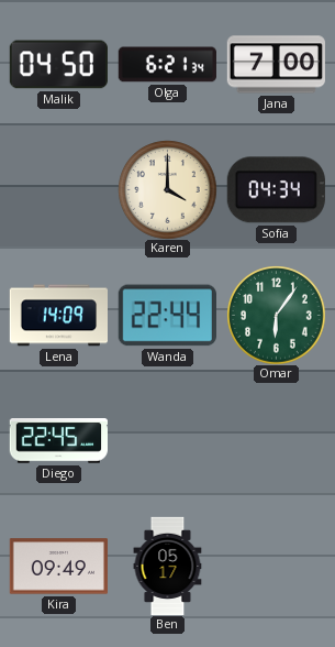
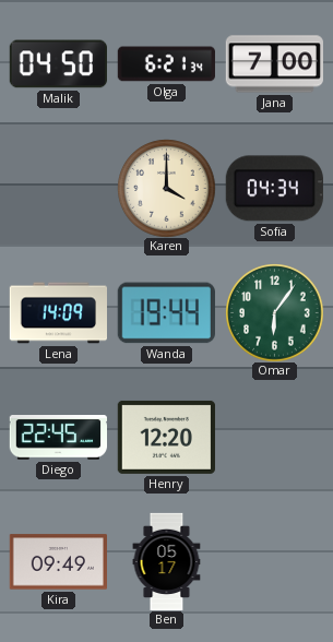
Wanda: 22:44 -> 19:44
Henry: none -> 12:20
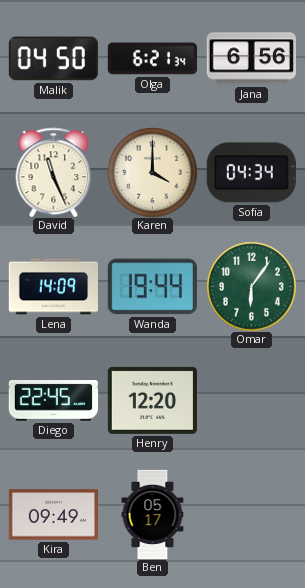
Jana: 7:00 -> 6:56
David: none -> 11:26
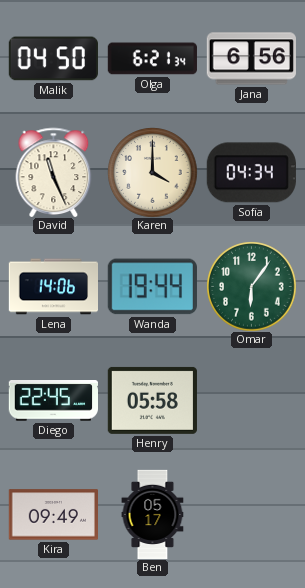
Lena: 14:09 -> 14:06
Henry: 12:20 -> 05:58
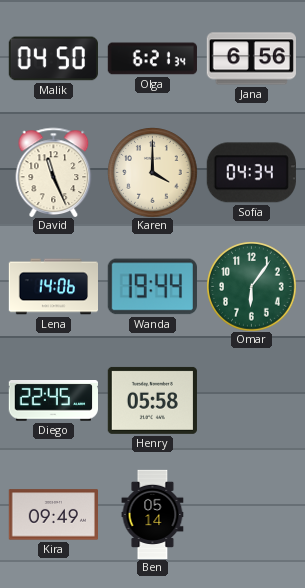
Ben: 05:17 -> 05:14
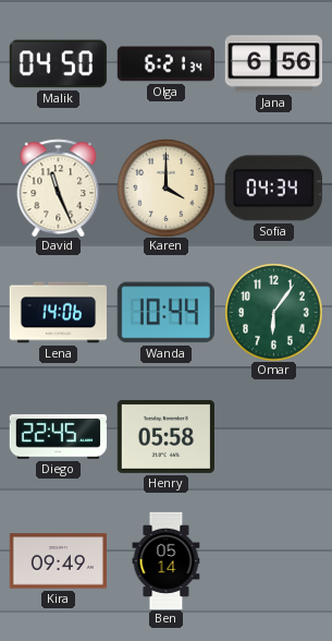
Wanda: 19:44 -> 10:44
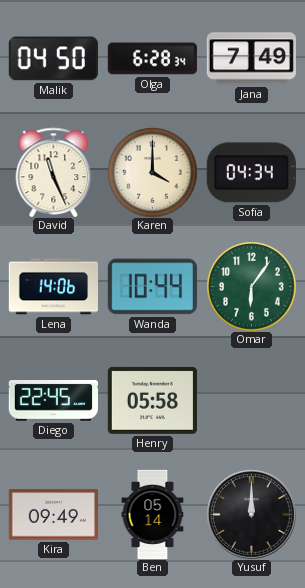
Olga: 6:21 -> 6:28
Jana: 6:56 -> 7:49
Yusuf: none -> 12:00
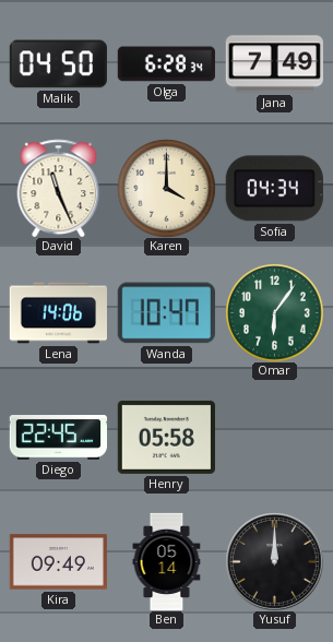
Wanda: 10:44 -> 10:47
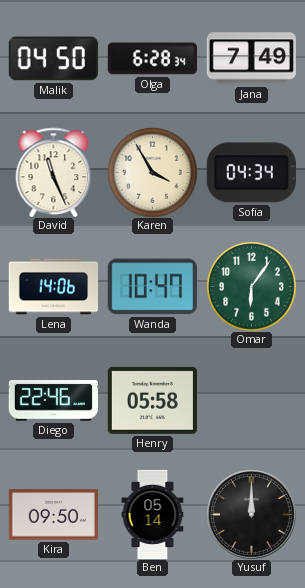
Karen: 4:00 -> 3:55
Diego: 22:45 -> 22:46
Kira: 09:49 -> 09:50
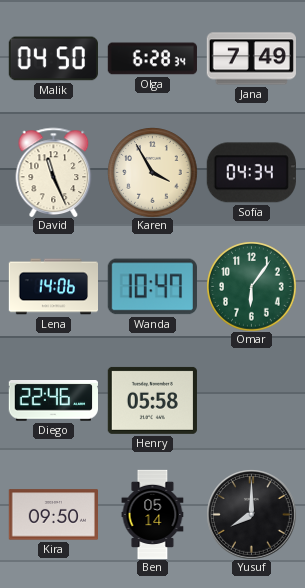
Yusuf: 12:00 -> 8:00
